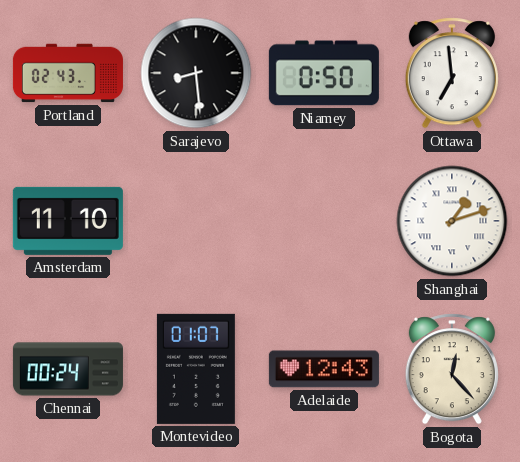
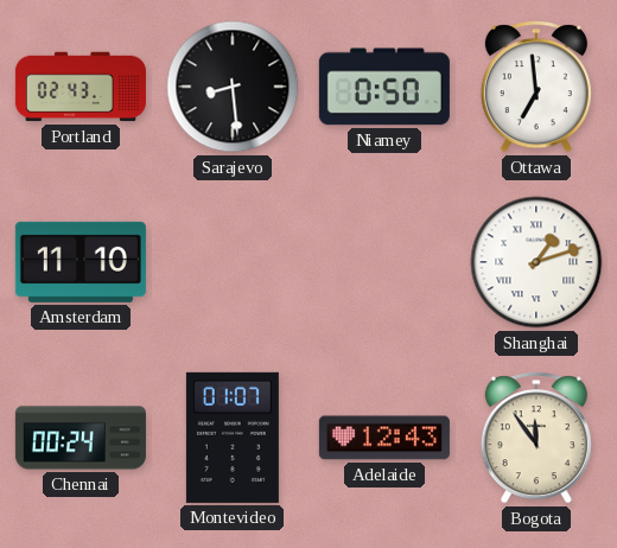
Bogota: 12:23 -> 11:54
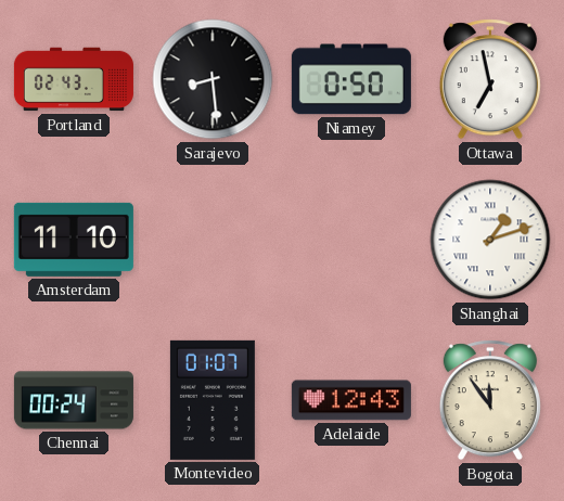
Ottawa: 6:59 -> 6:58
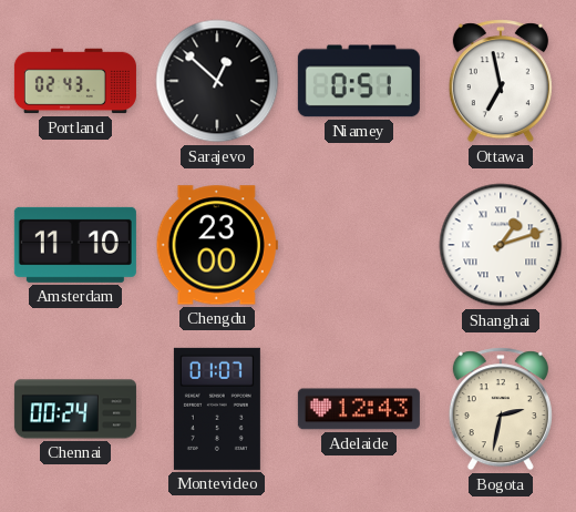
Sarajevo: 8:29 -> 12:52
Niamey: 0:50 -> 0:51
Chengdu: none -> 23:00
Bogota: 11:54 -> 2:32
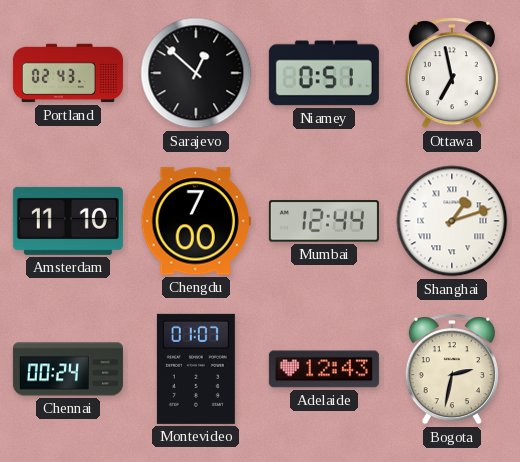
Chengdu: 23:00 -> 7:00
Mumbai: none -> 12:44
